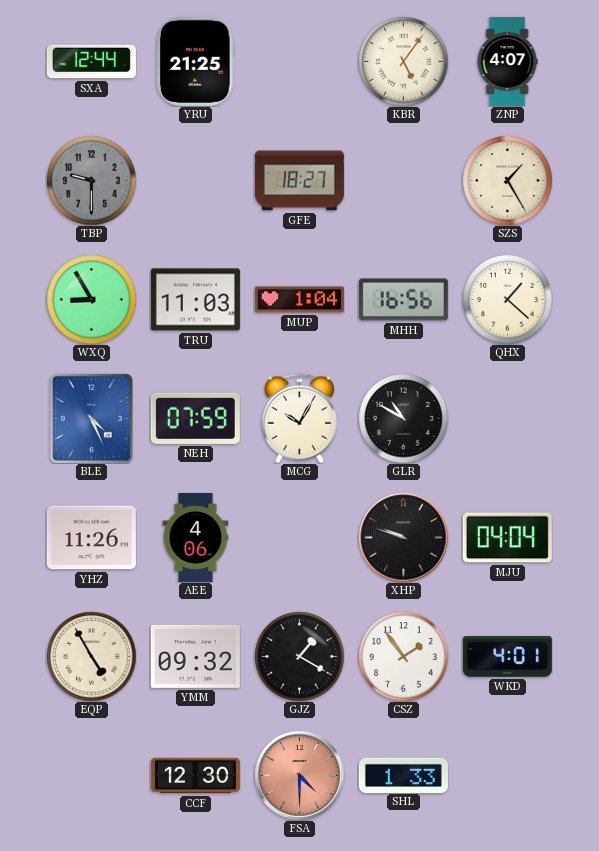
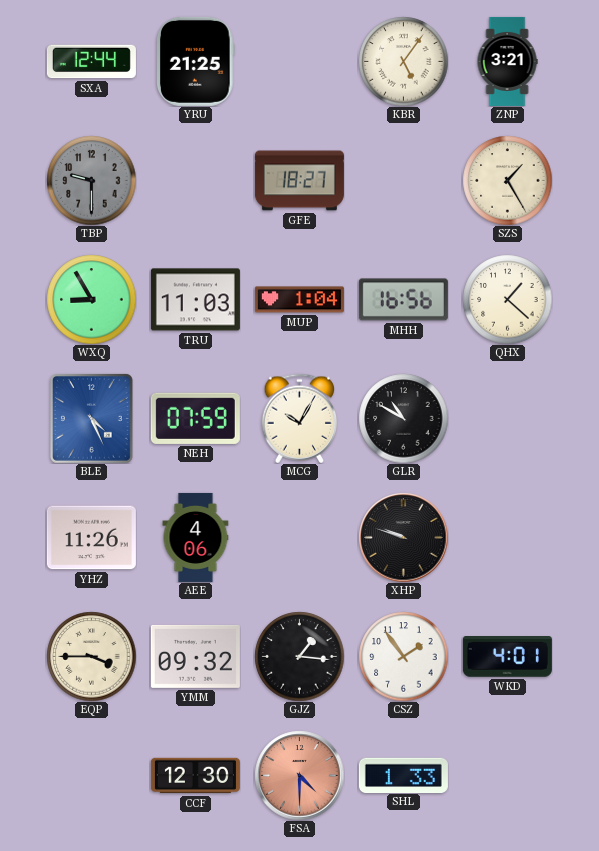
ZNP: 4:07 -> 3:21
MJU: 04:04 -> none
EQP: 4:55 -> 3:45
GJZ: 1:20 -> 1:16
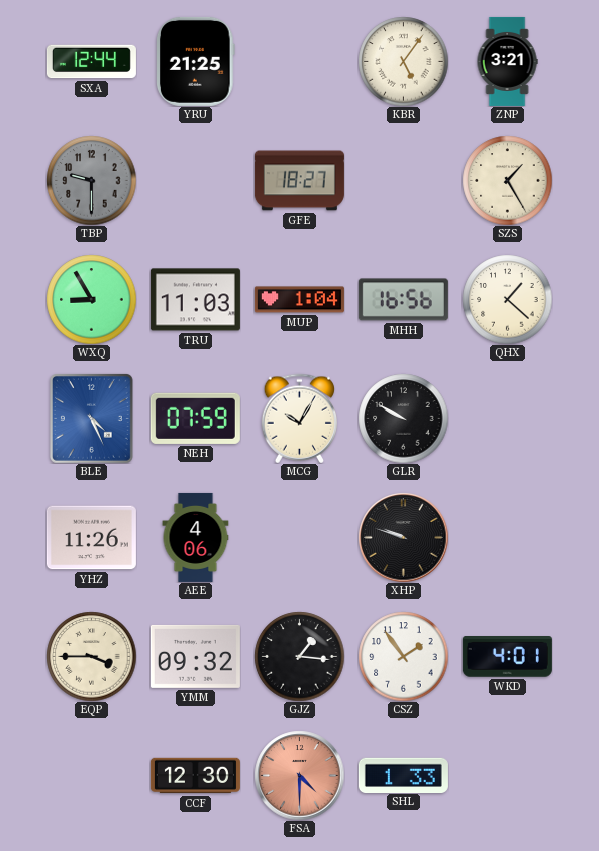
GLR: 10:50 -> 9:50
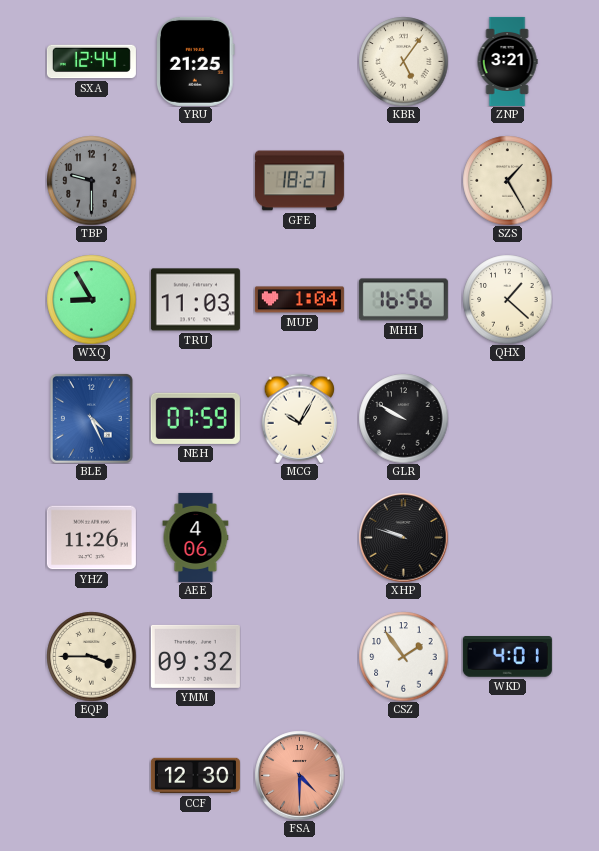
GJZ: 1:16 -> none
SHL: 1:33 -> none
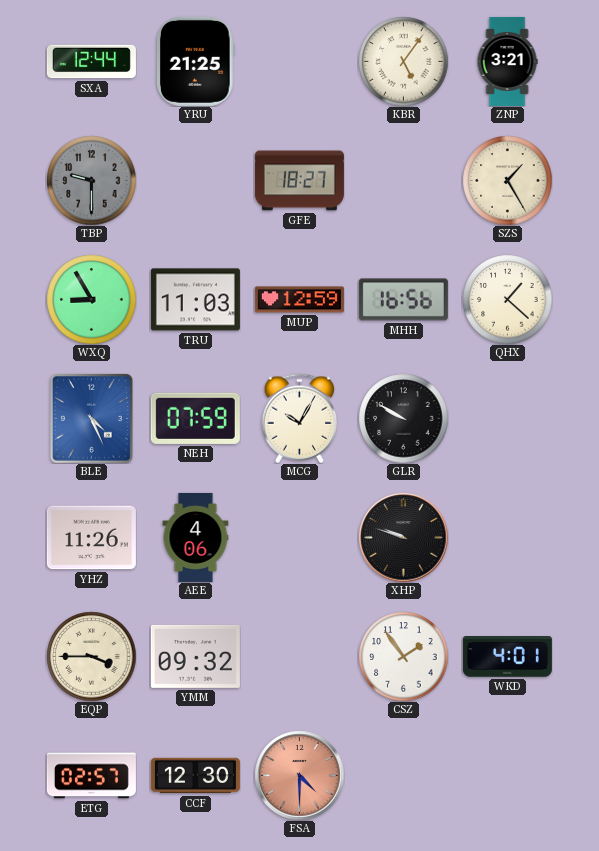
MUP: 1:04 -> 12:59
ETG: none -> 02:57
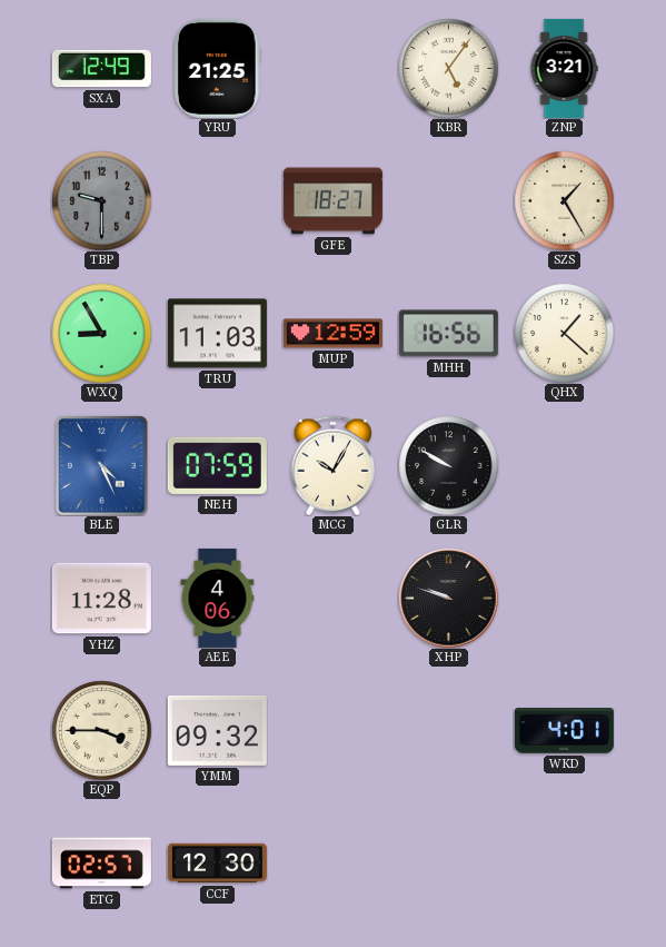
SXA: 12:44 -> 12:49
YHZ: 11:26 -> 11:28
CSZ: 1:54 -> none
FSA: 4:30 -> none
